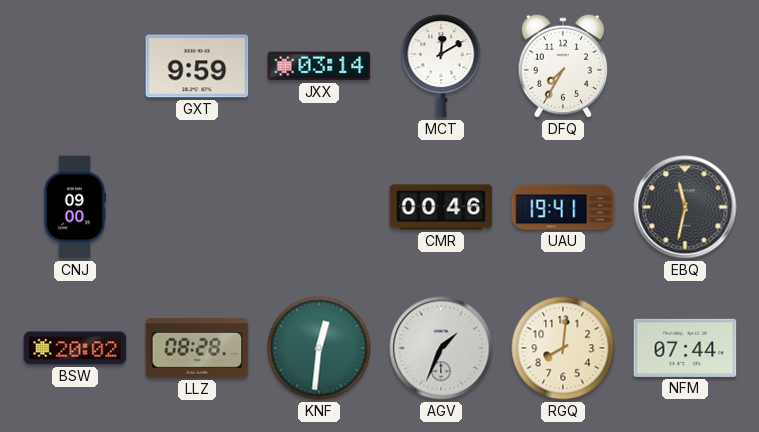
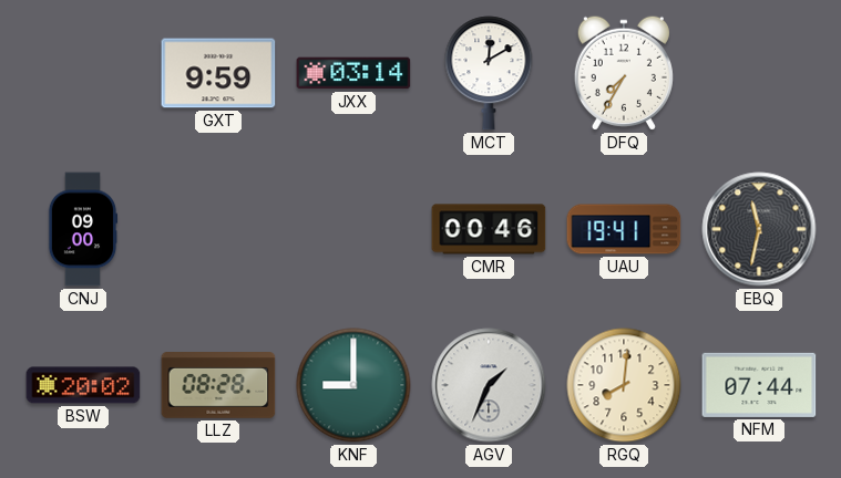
KNF: 12:31 -> 9:00
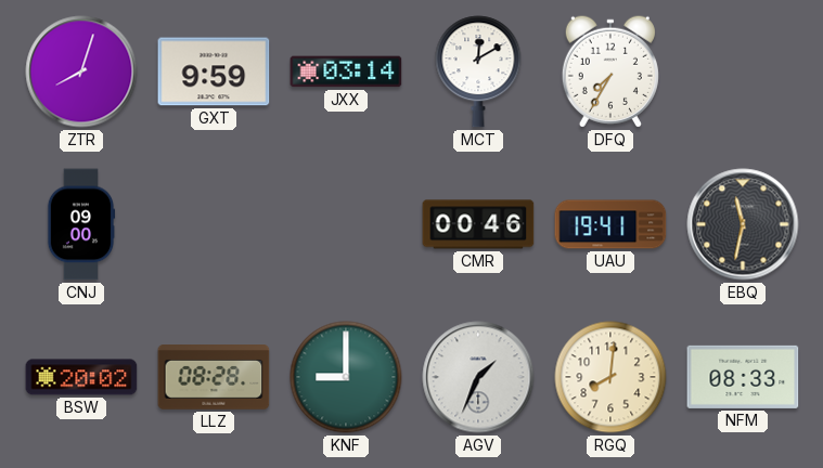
ZTR: none -> 8:03
NFM: 07:44 -> 08:33
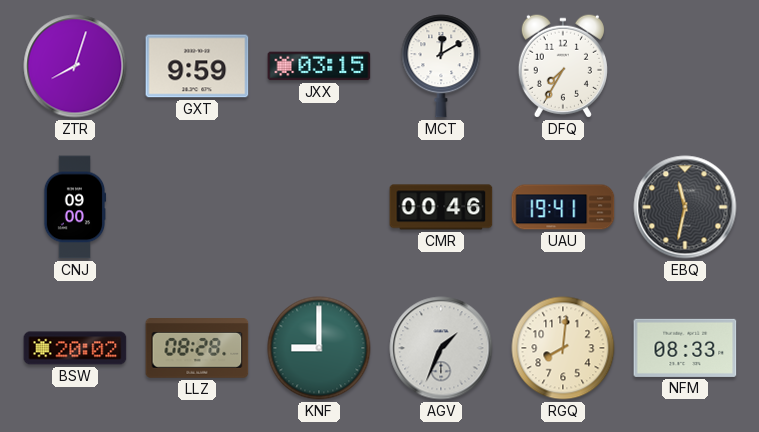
JXX: 03:14 -> 03:15
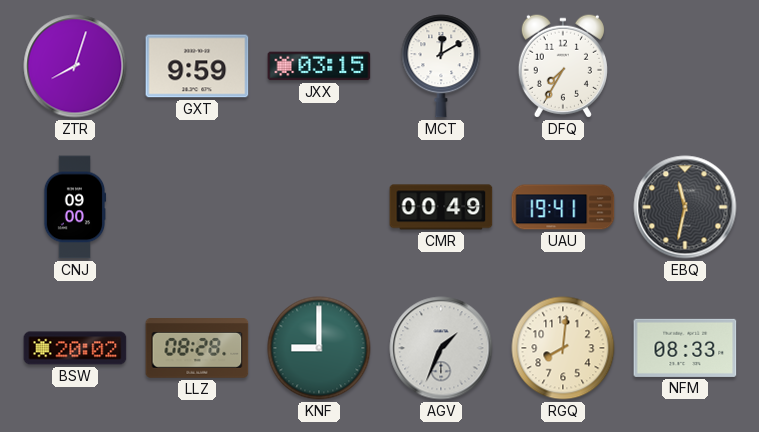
CMR: 00:46 -> 00:49
